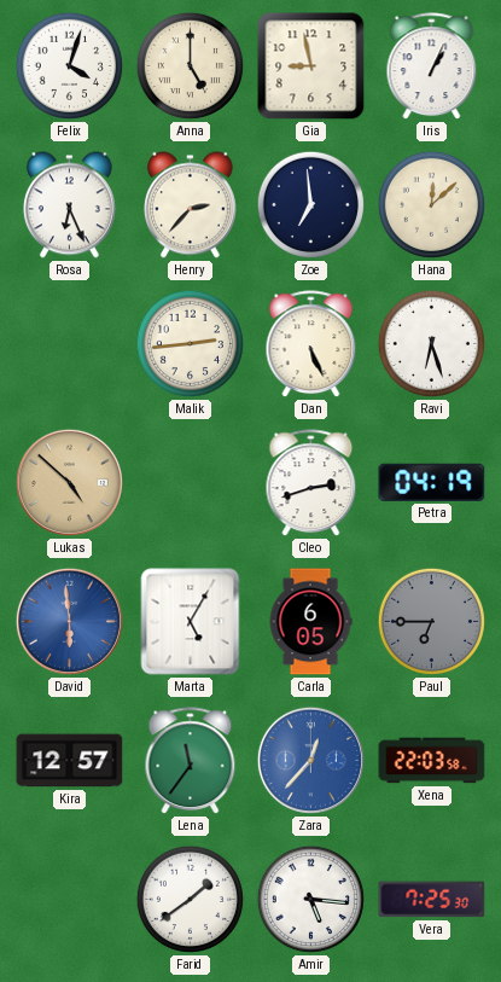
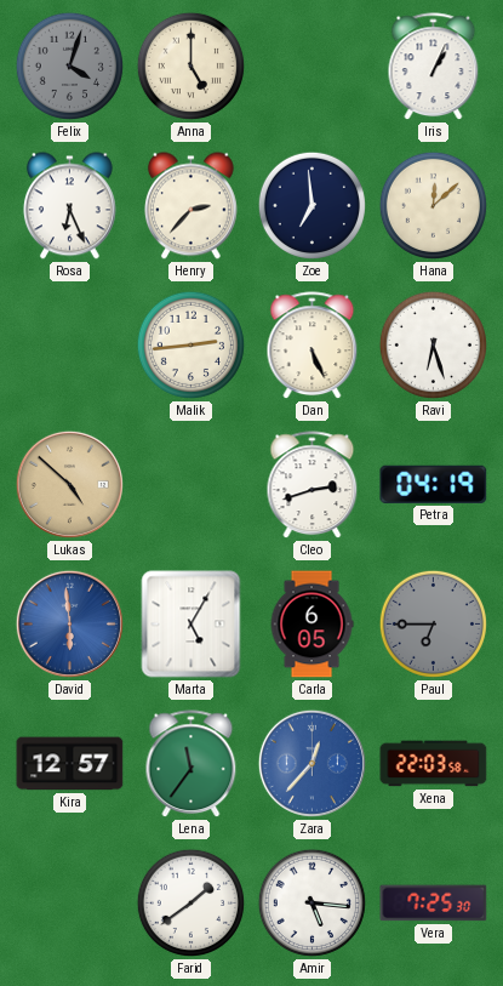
Felix dial: white -> grey
Gia: 8:58 -> none
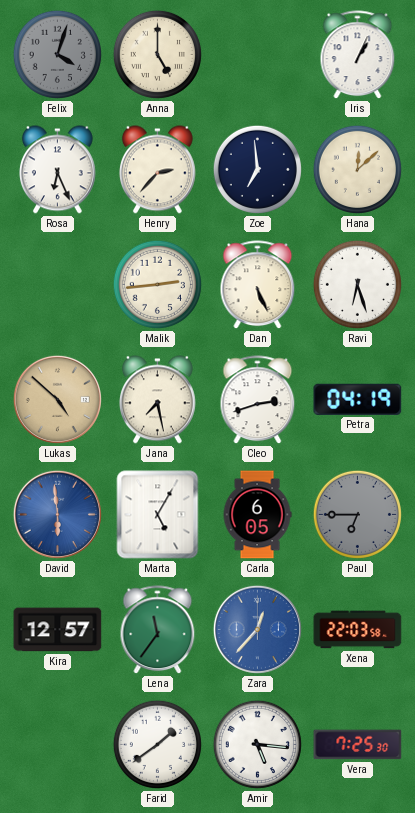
Jana: none -> 7:28
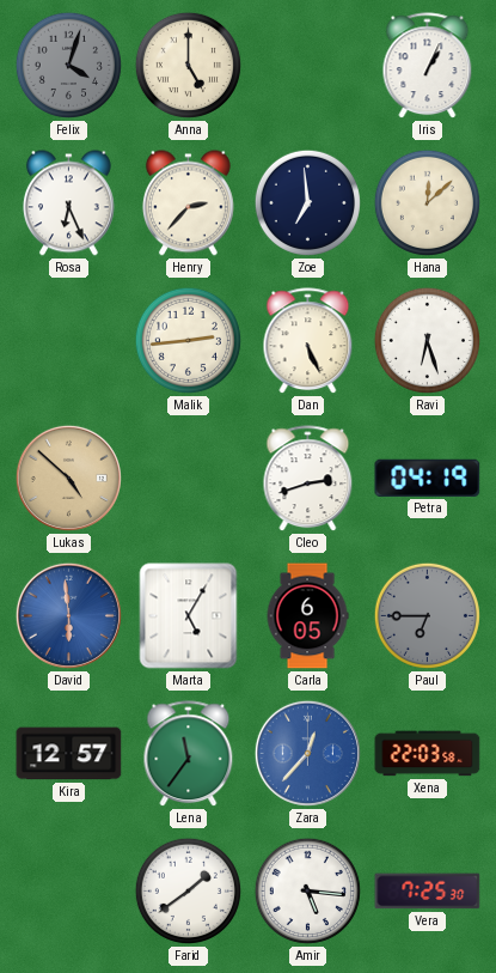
Jana: 7:28 -> none
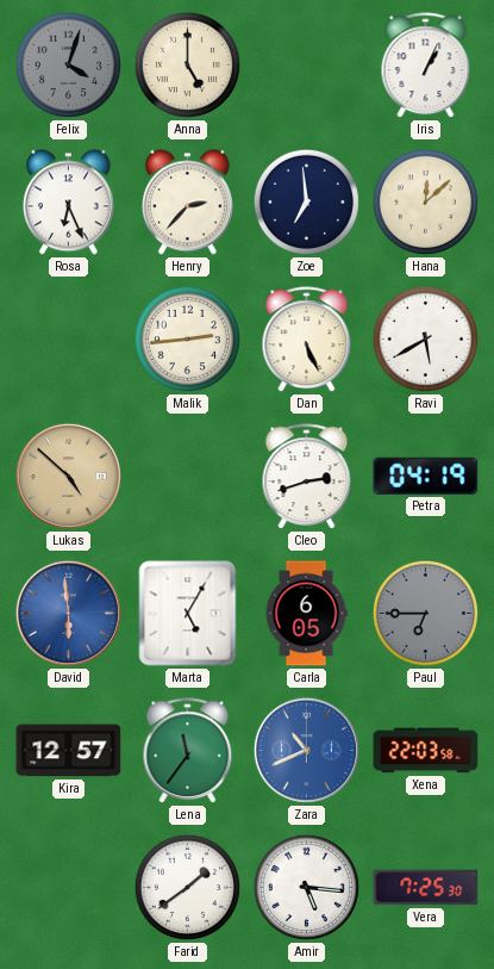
Ravi: 6:27 -> 5:40
Zara: 12:37 -> 10:41
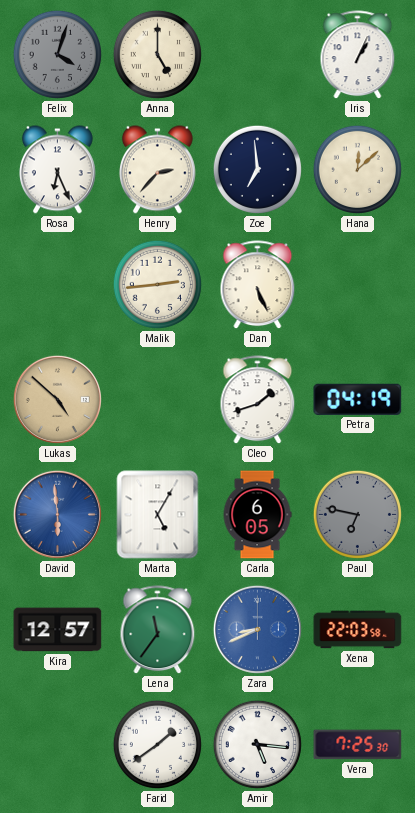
Ravi: 5:40 -> none
Cleo: 2:42 -> 1:42
Paul: 6:45 -> 6:47
Zara: 10:41 -> 8:41
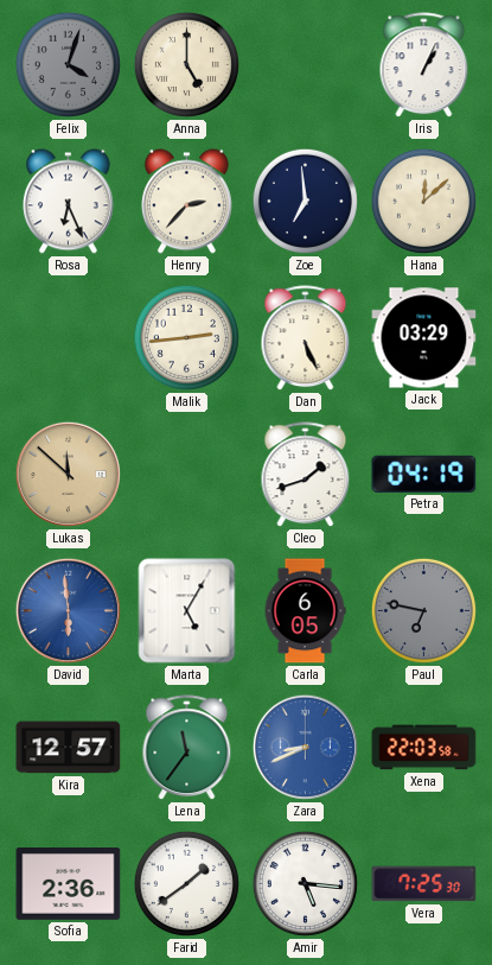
Jack: none -> 03:29
Lukas: 4:52 -> 11:52
Sofia: none -> 2:36
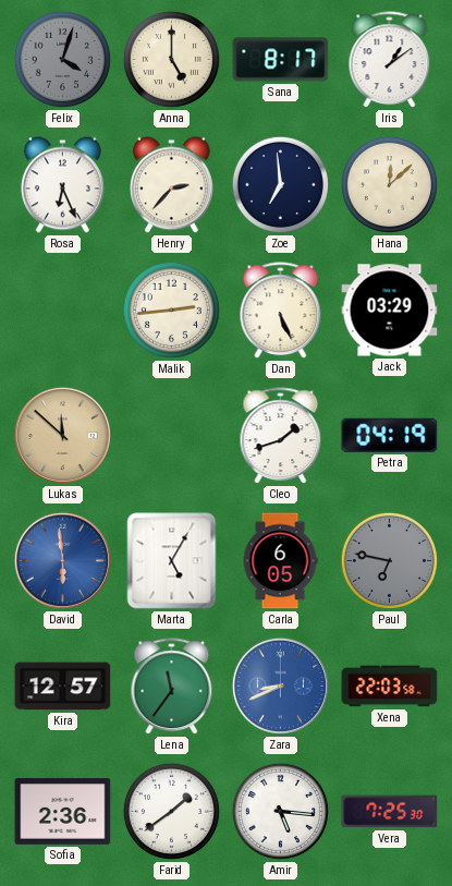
Sana: none -> 8:17
Iris: 1:04 -> 1:09
